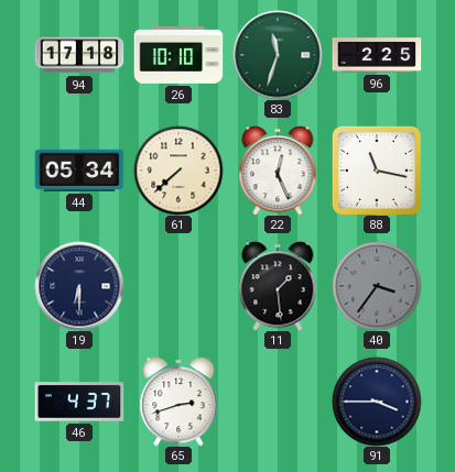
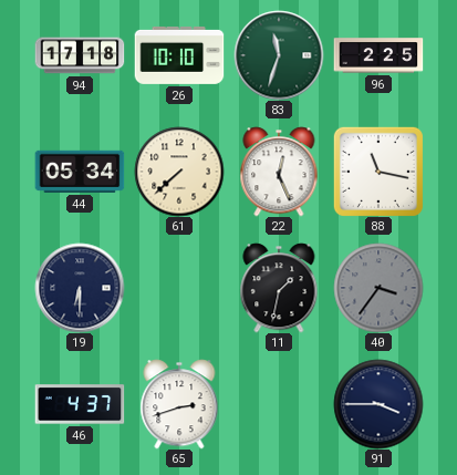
11: 1:29 -> 1:32
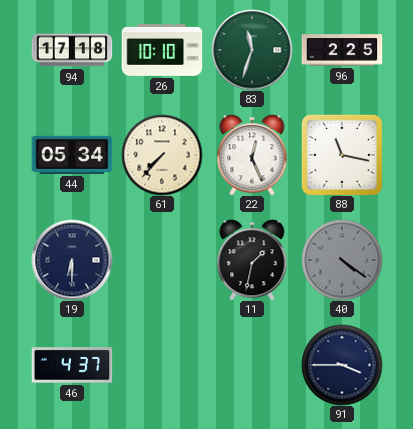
61: 7:38 -> 7:37
40: 3:36 -> 4:21
65: 2:42 -> none
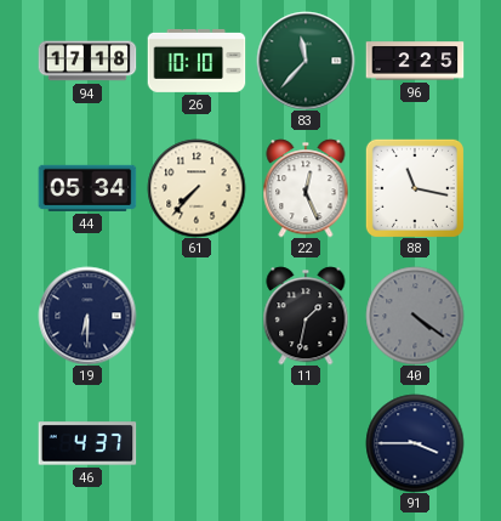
83: 11:33 -> 11:37
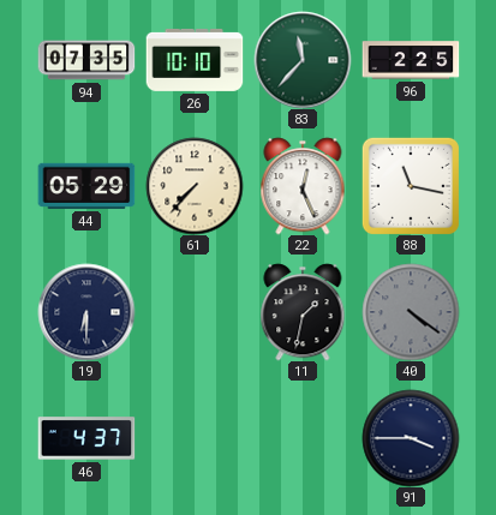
94: 17:18 -> 07:35
44: 05:34 -> 05:29
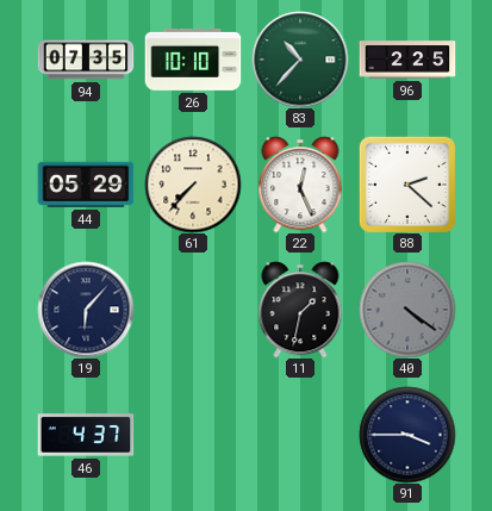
83: 11:37 -> 10:37
88: 11:17 -> 2:22
19: 6:30 -> 6:07
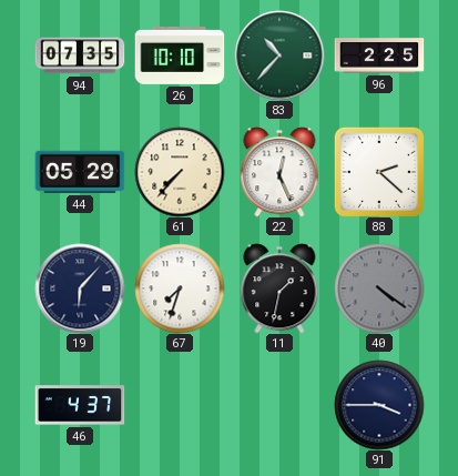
67: none -> 7:33
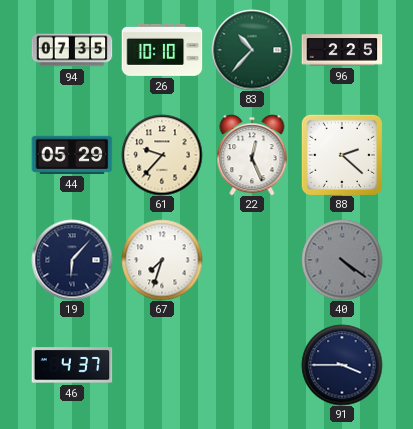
61: 7:37 -> 9:37
11: 1:32 -> none
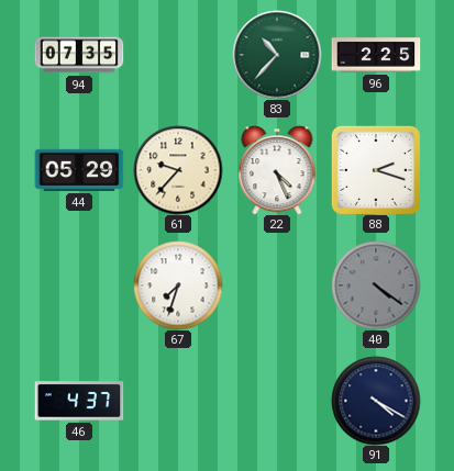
26: 10:10 -> none
22: 12:26 -> 4:26
88: 2:22 -> 2:18
19: 6:07 -> none
91: 3:45 -> 4:20
